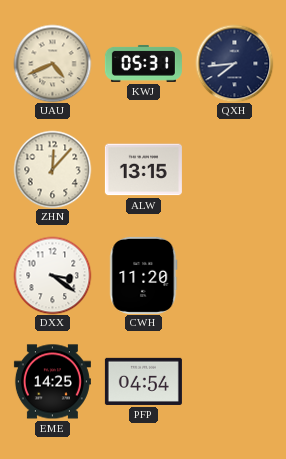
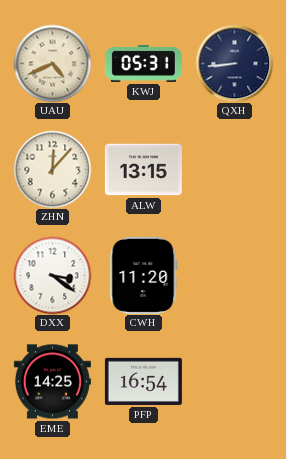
QXH: 7:44 -> 8:44
PFP: 04:54 -> 16:54
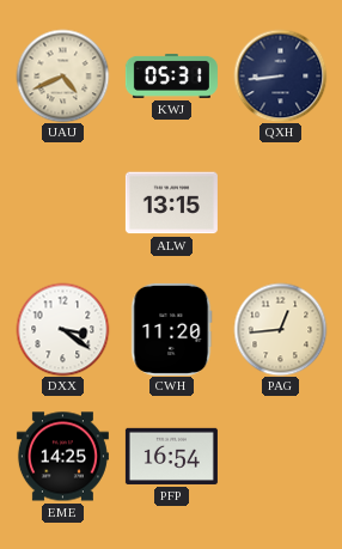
ZHN: 12:07 -> none
PAG: none -> 12:44
